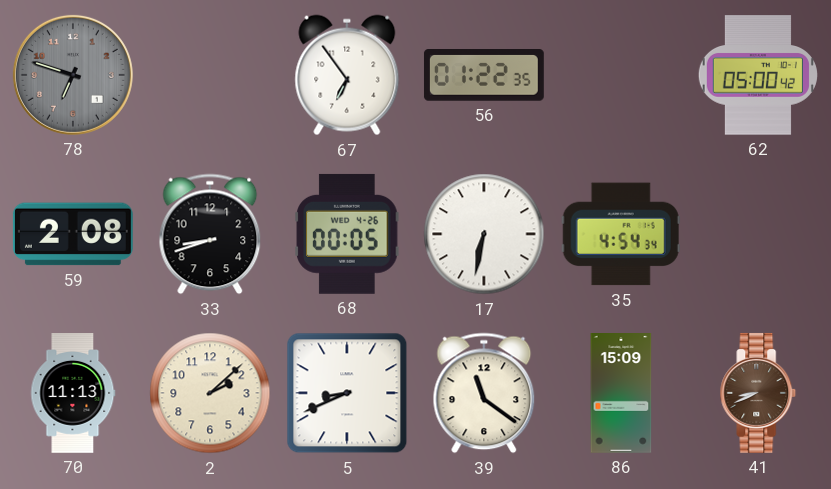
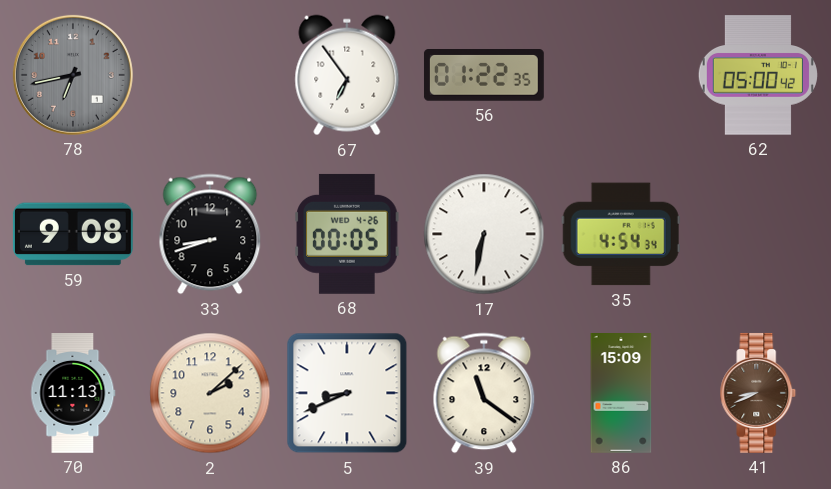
78: 6:48 -> 6:43
59: 2:08 -> 9:08
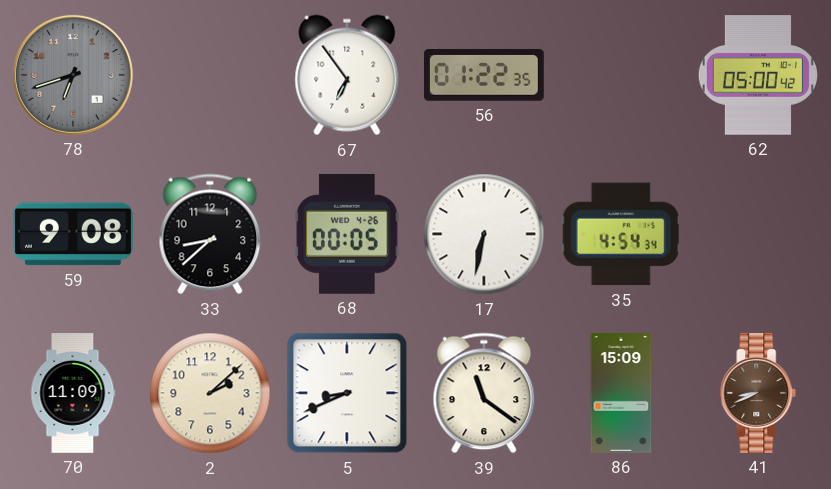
78: 6:43 -> 6:42
33: 8:42 -> 8:38
70: 11:13 -> 11:09
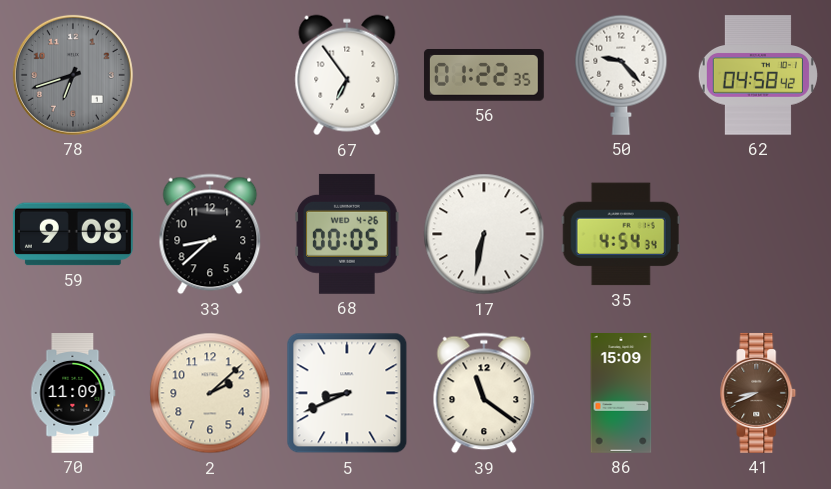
50: none -> 9:23
62: 05:00 -> 04:58
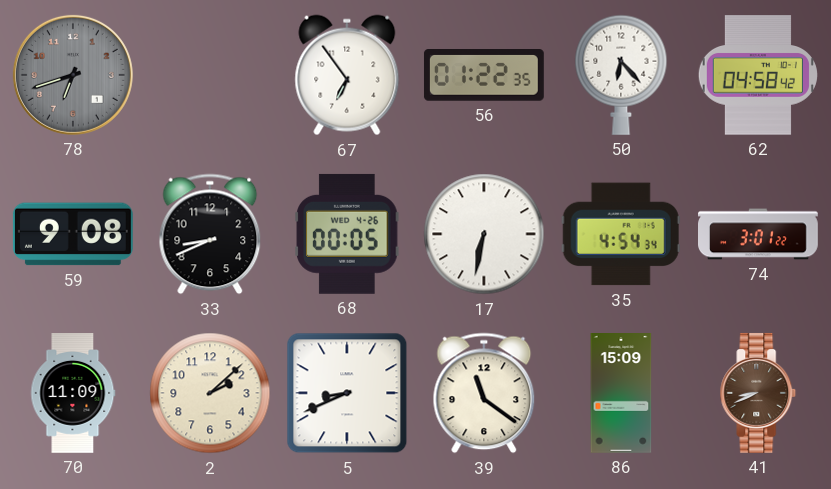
50: 9:23 -> 6:23
33: 8:38 -> 8:41
74: none -> 3:01
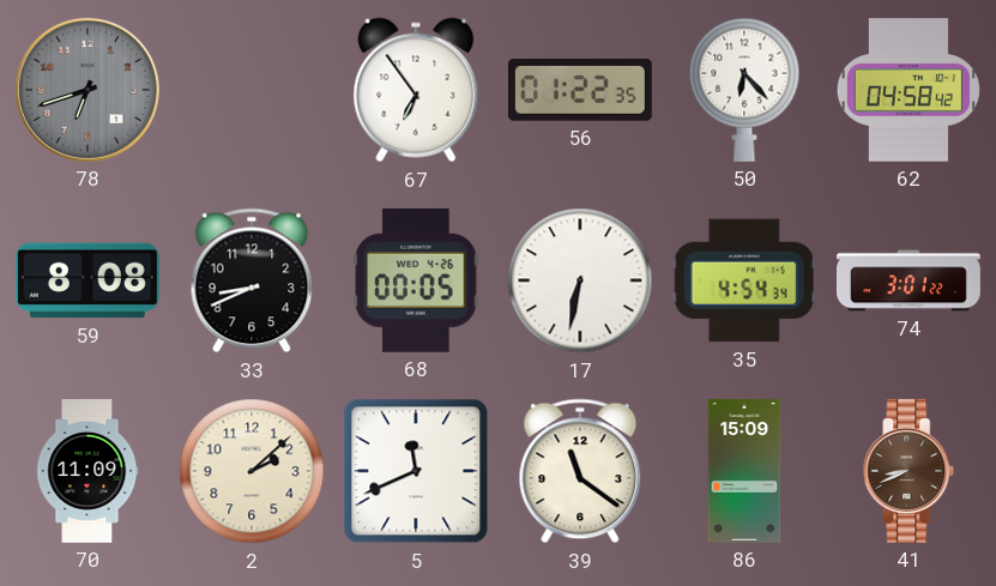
59: 9:08 -> 8:08
5: 8:41 -> 11:41
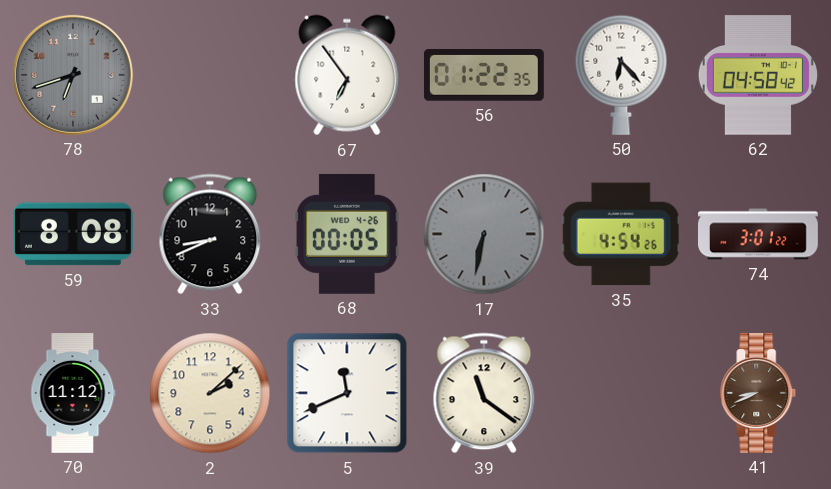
17 dial: white -> grey
35: 4:54:34 -> 4:54:26
70: 11:09 -> 11:12
86: 15:09 -> none
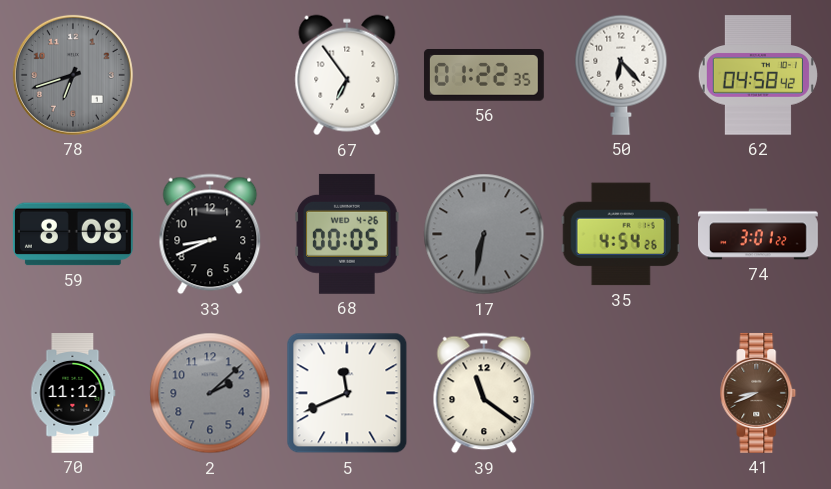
2 dial: cream -> grey
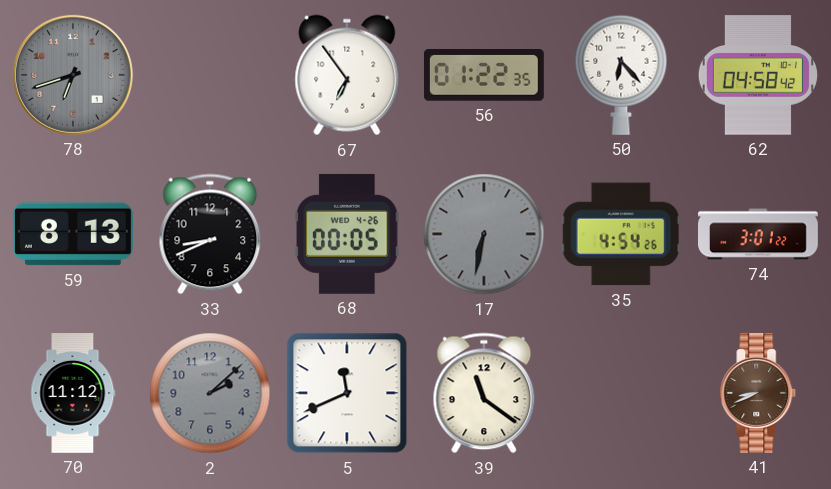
59: 8:08 -> 8:13
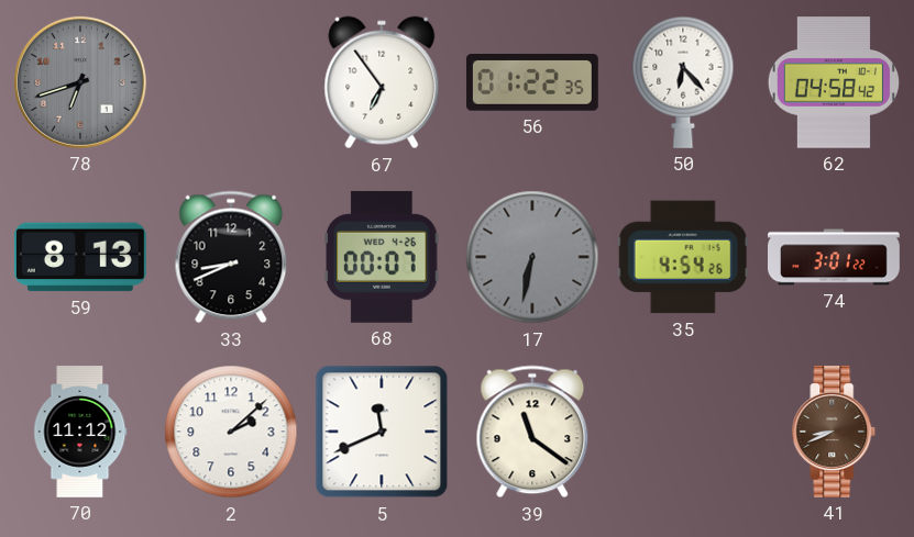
68: 00:05 -> 00:07
2 dial: grey -> white
